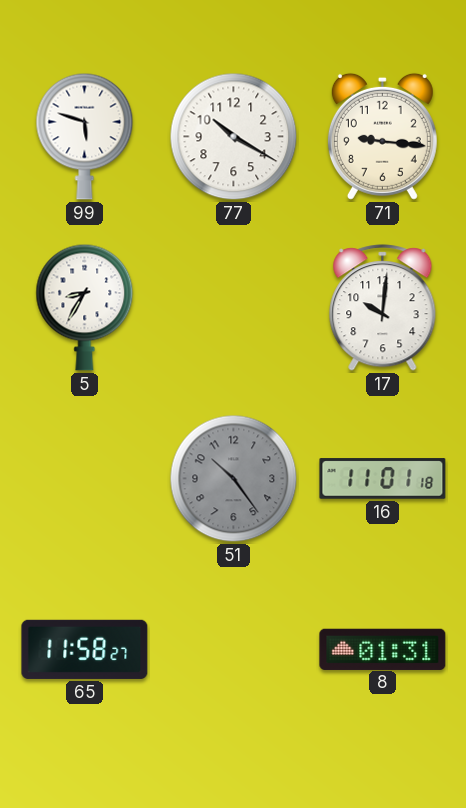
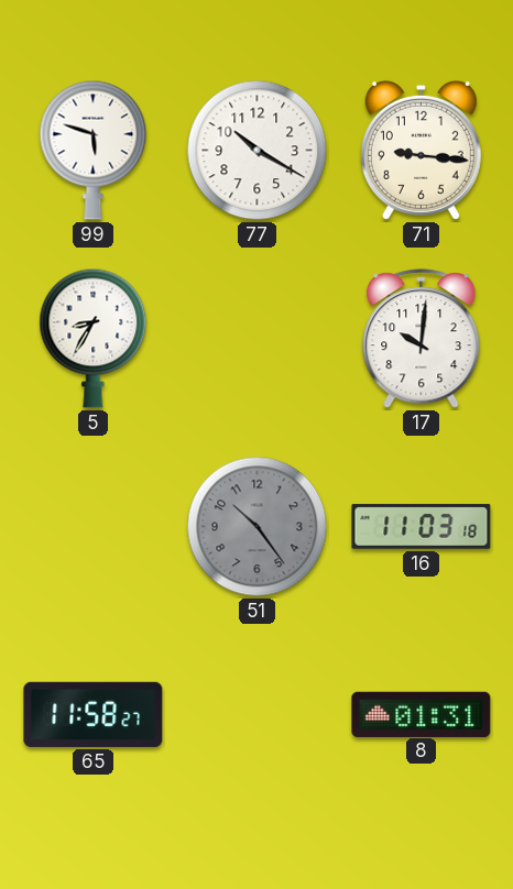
16: 11:01 -> 11:03
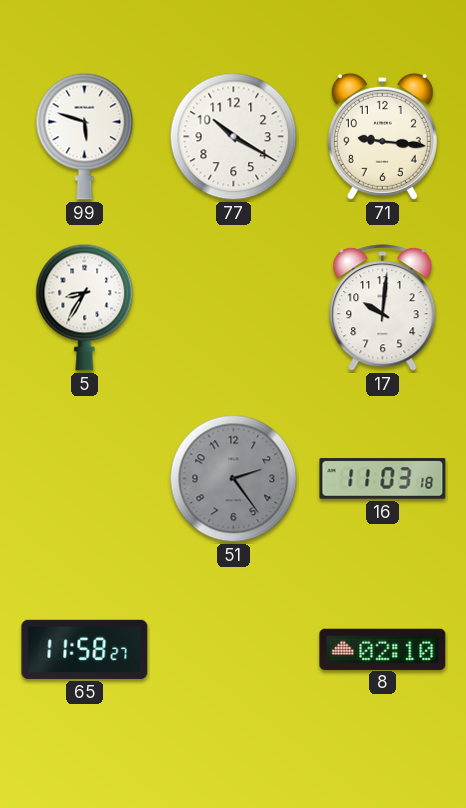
51: 10:24 -> 2:24
8: 01:31 -> 02:10
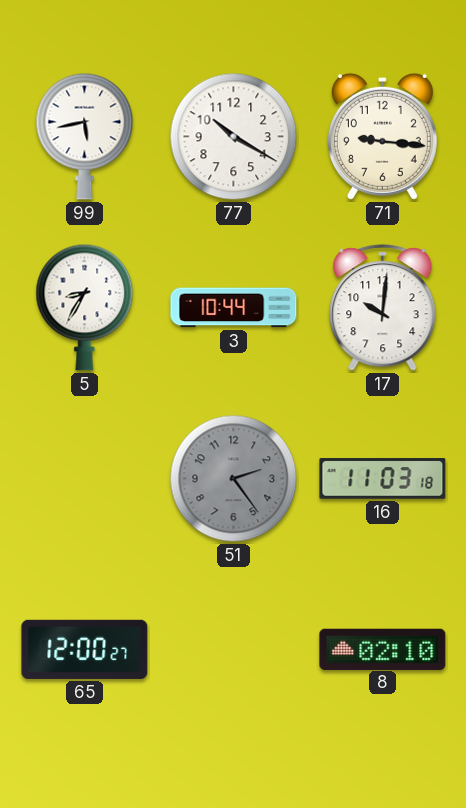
99: 5:48 -> 5:43
3: none -> 10:44
65: 11:58 -> 12:00
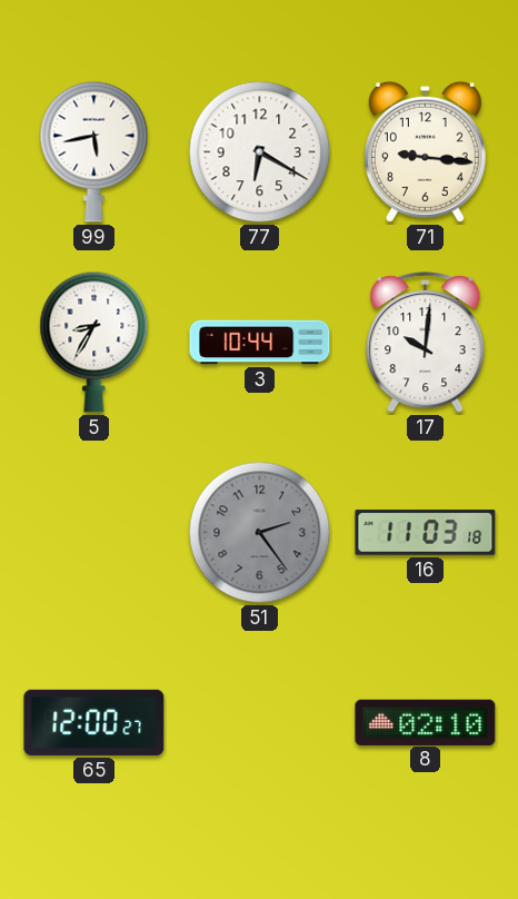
77: 10:20 -> 6:20
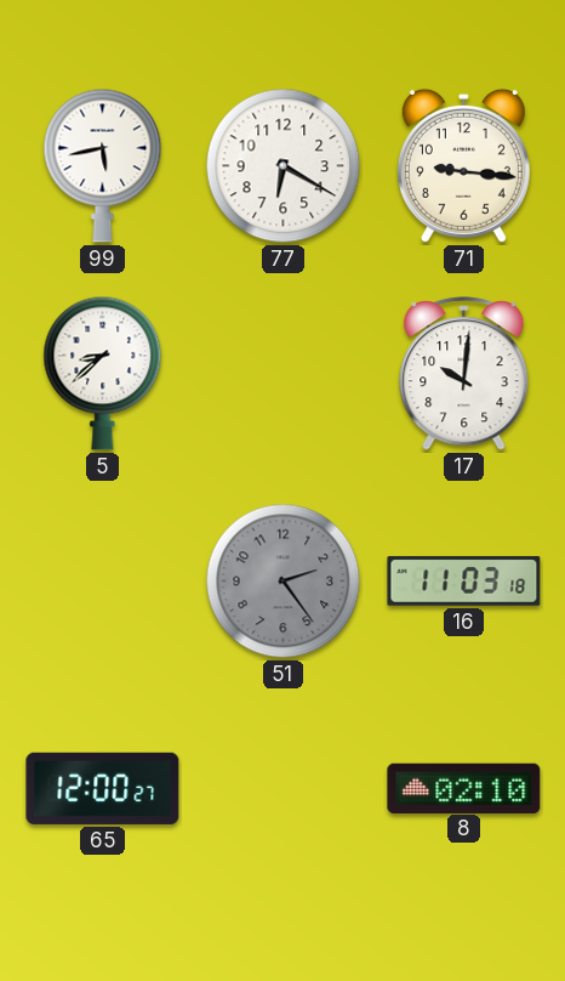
5: 8:35 -> 8:38
3: 10:44 -> none
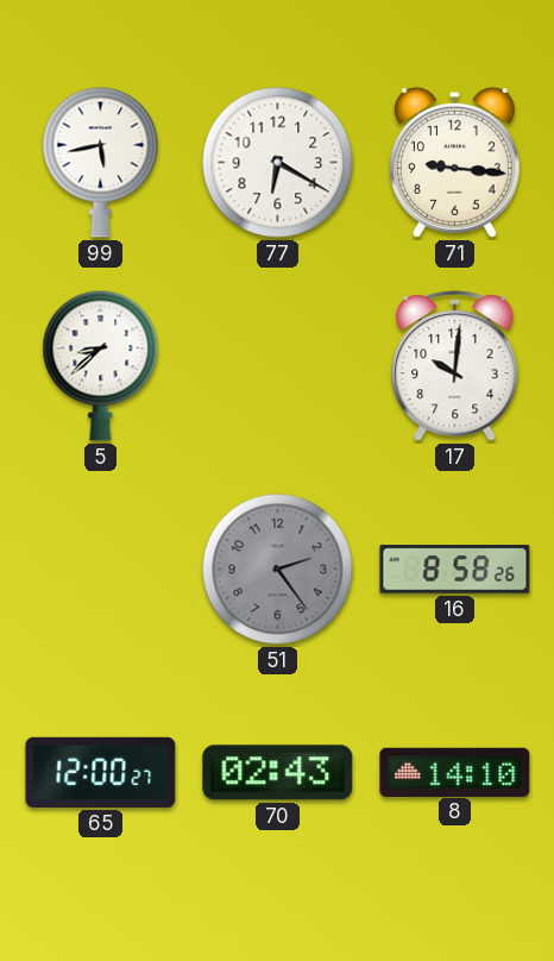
16: 11:03 -> 8:58
70: none -> 02:43
8: 02:10 -> 14:10
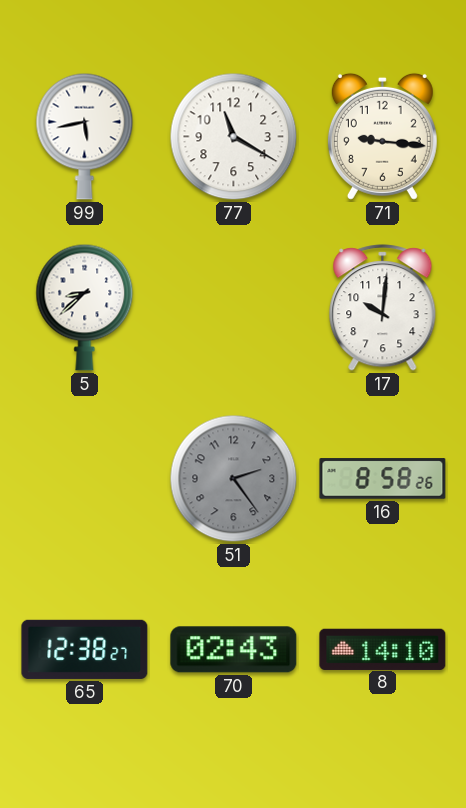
77: 6:20 -> 11:20
65: 12:00 -> 12:38
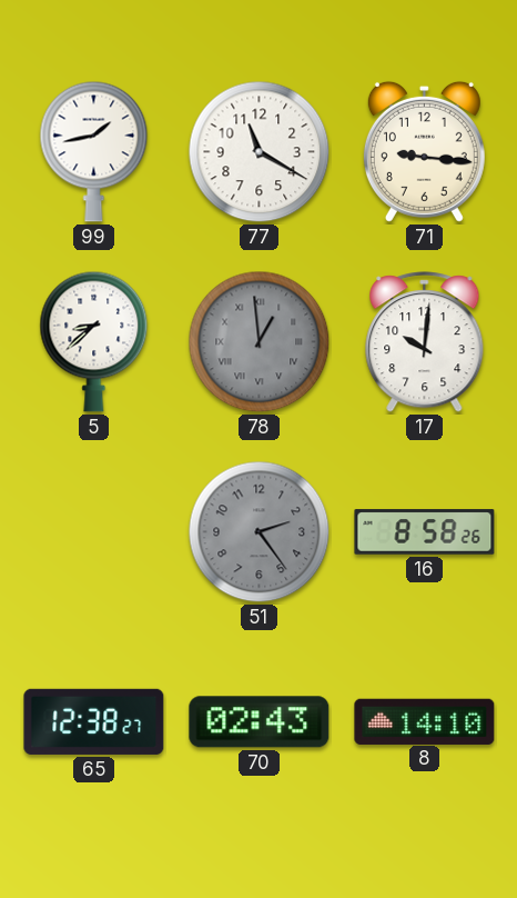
99: 5:43 -> 1:43
78: none -> 12:59
